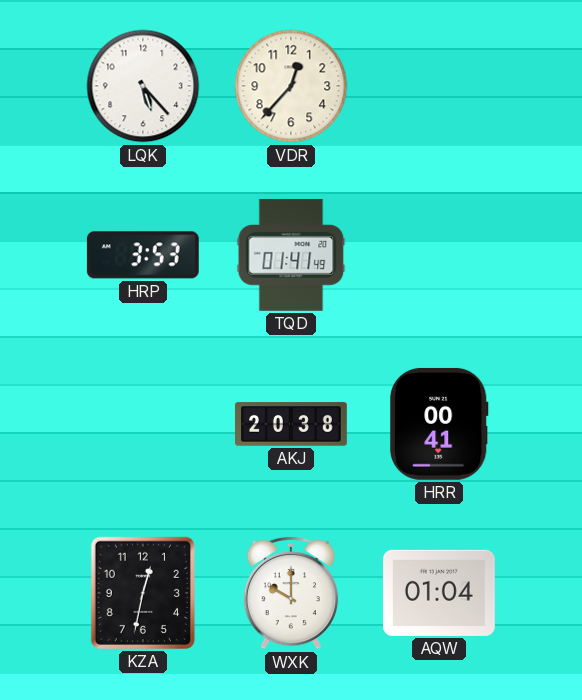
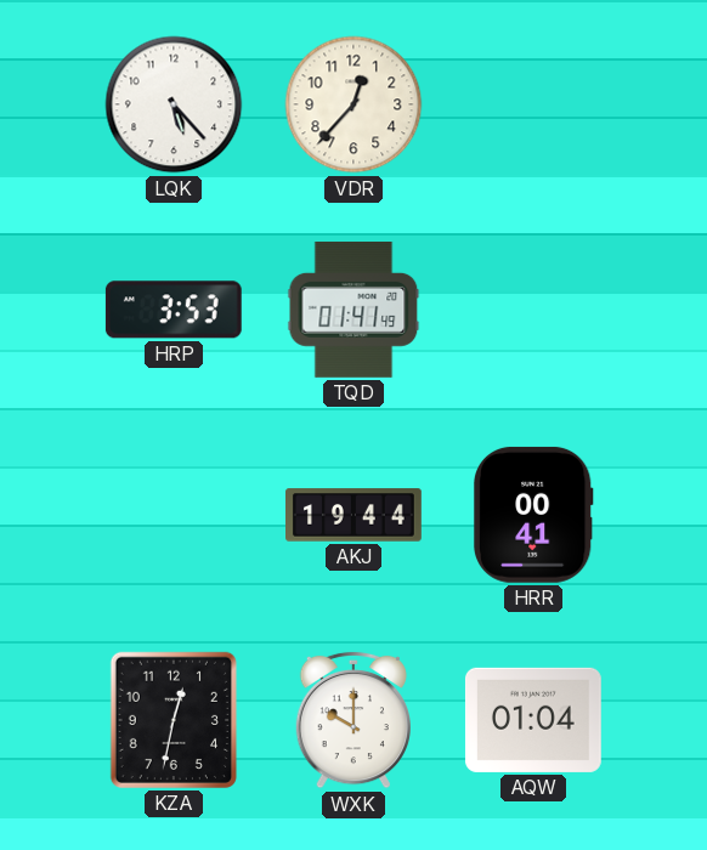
AKJ: 20:38 -> 19:44
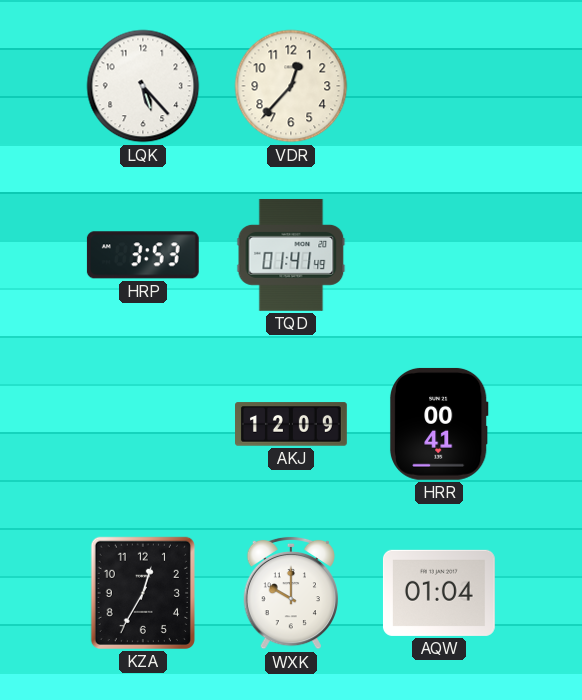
AKJ: 19:44 -> 12:09
KZA: 12:32 -> 12:35
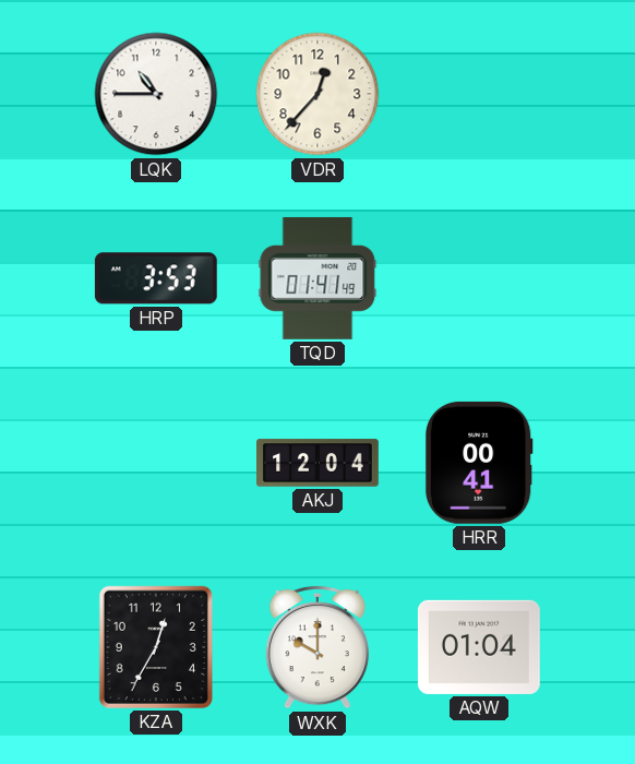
LQK: 5:23 -> 10:45
AKJ: 12:09 -> 12:04
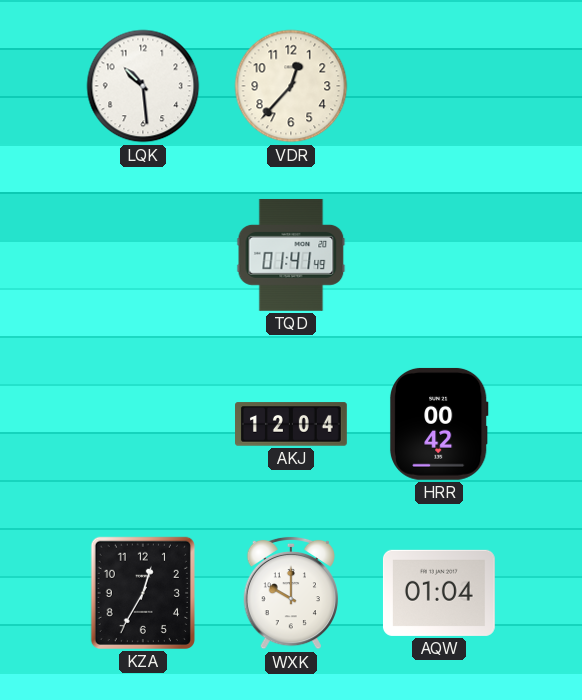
LQK: 10:45 -> 10:29
HRP: 3:53 -> none
HRR: 00:41 -> 00:42
